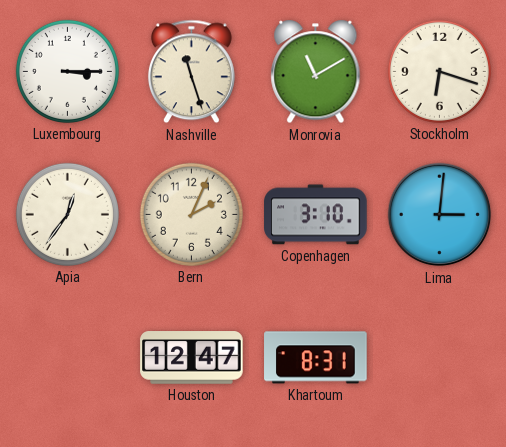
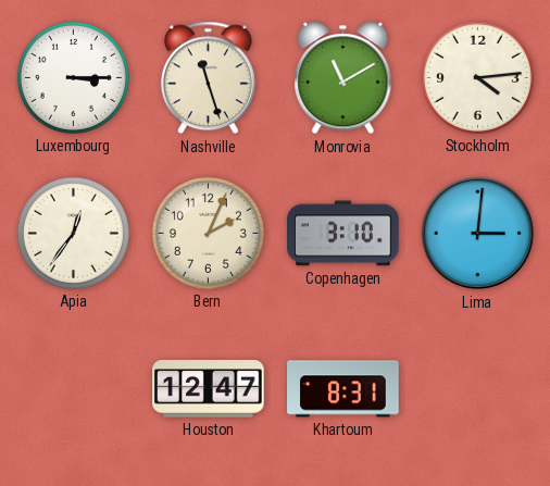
Stockholm: 6:18 -> 4:14
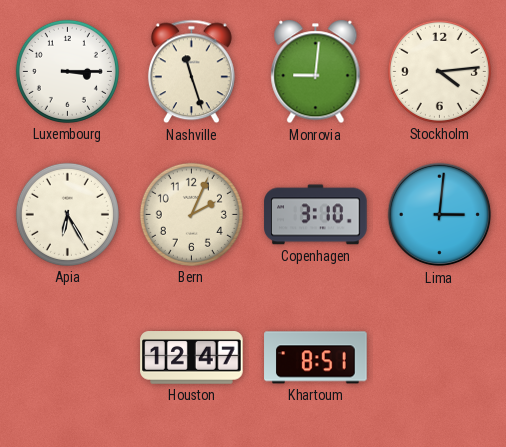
Monrovia: 11:10 -> 9:01
Apia: 12:36 -> 6:25
Khartoum: 8:31 -> 8:51
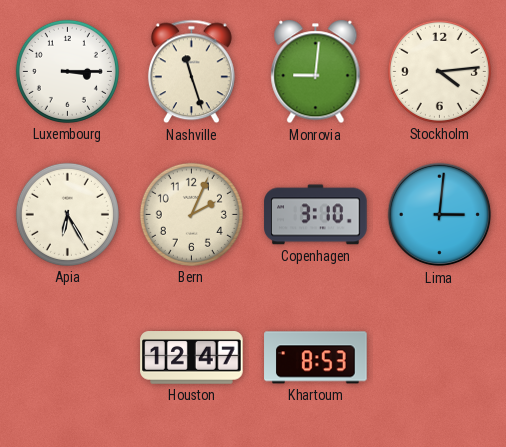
Khartoum: 8:51 -> 8:53
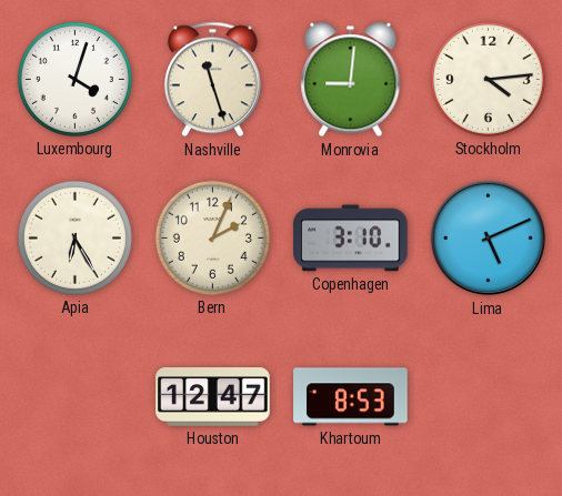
Luxembourg: 3:15 -> 4:03
Lima: 3:01 -> 5:11
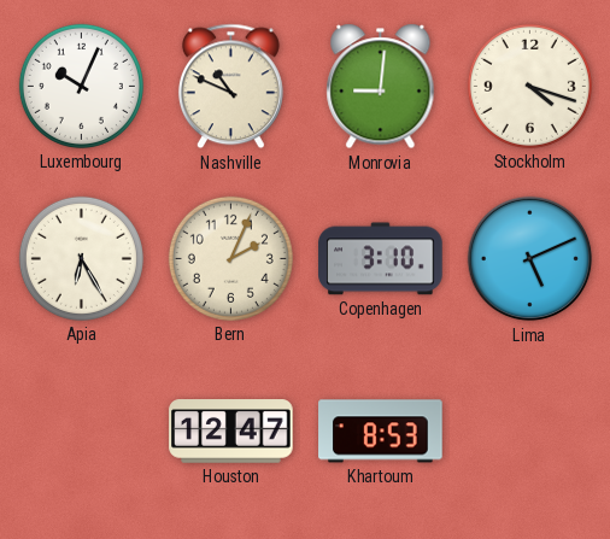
Luxembourg: 4:03 -> 10:04
Nashville: 11:27 -> 10:49
Stockholm: 4:14 -> 4:18
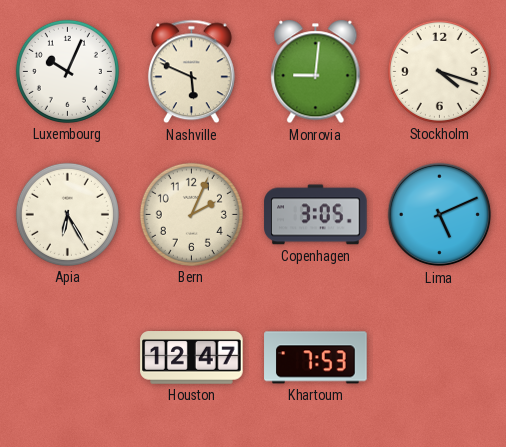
Nashville: 10:49 -> 5:49
Copenhagen: 3:10 -> 3:05
Khartoum: 8:53 -> 7:53
